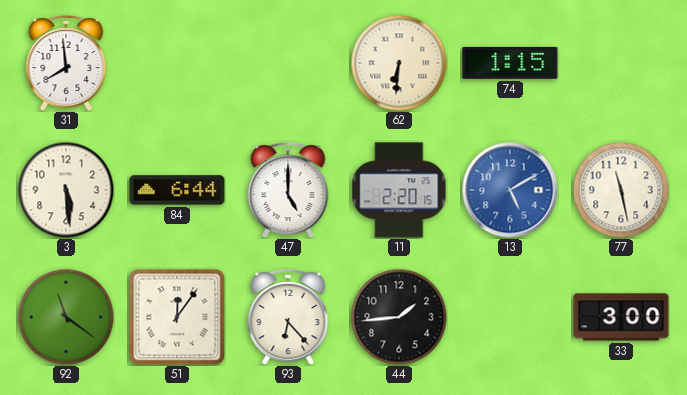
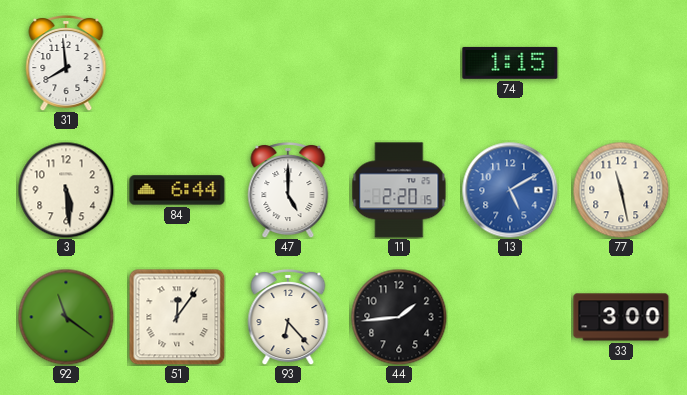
62: 6:31 -> none
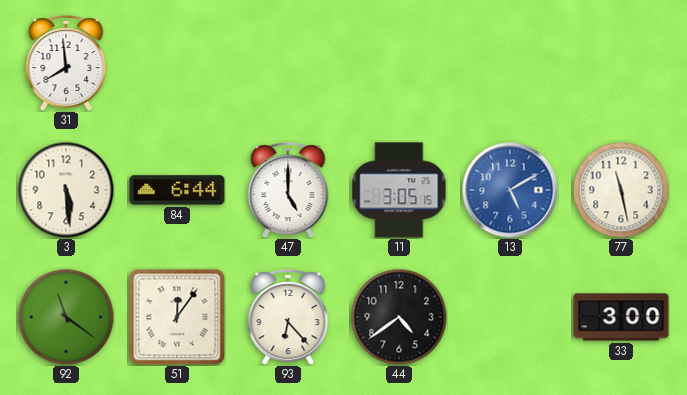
74: 1:15 -> none
11: 2:20 -> 3:05
44: 1:44 -> 4:39
